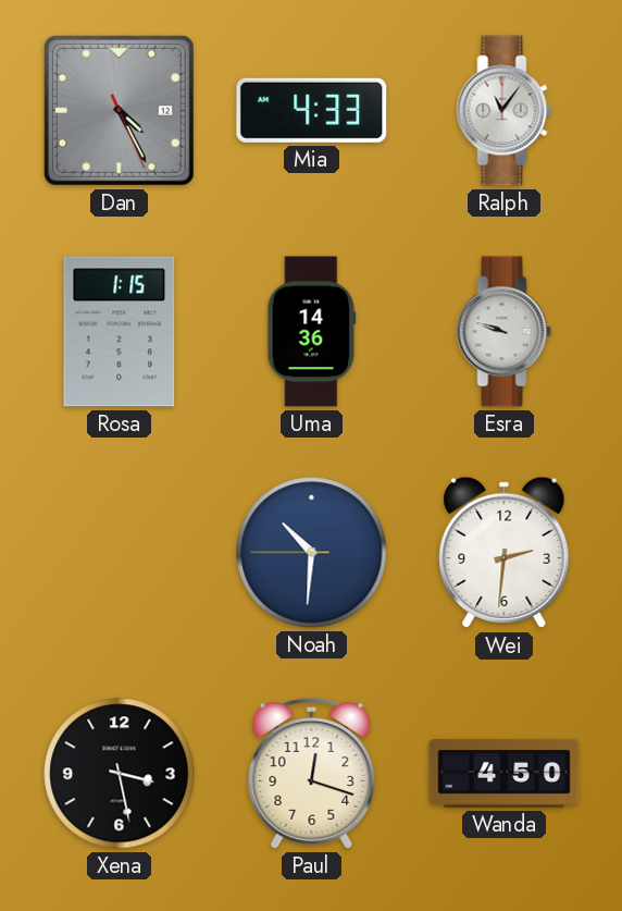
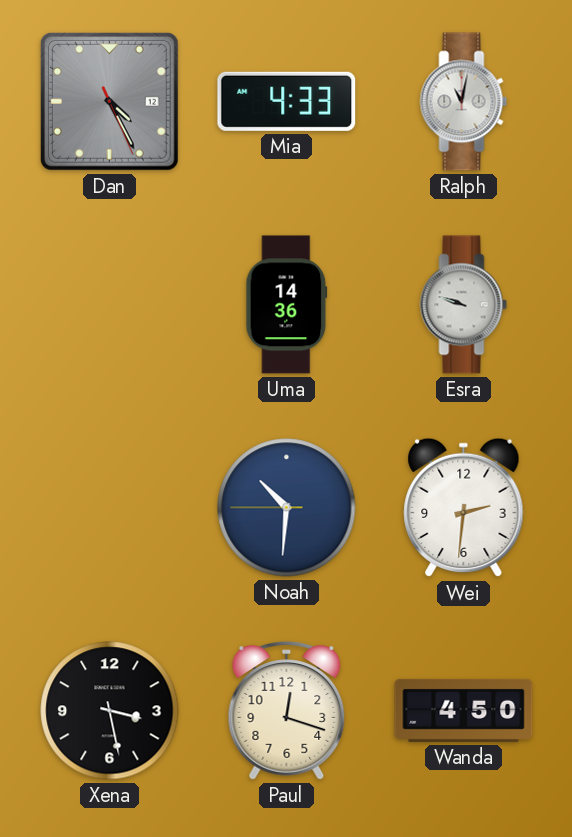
Ralph: 11:06 -> 11:02
Rosa: 1:15 -> none
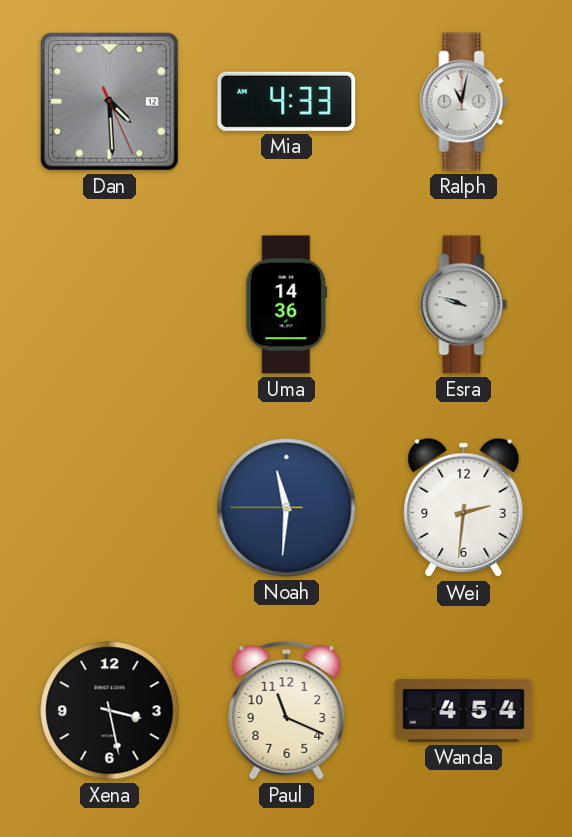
Dan: 4:25 -> 4:29
Noah: 10:30 -> 11:30
Paul: 12:18 -> 11:19
Wanda: 4:50 -> 4:54
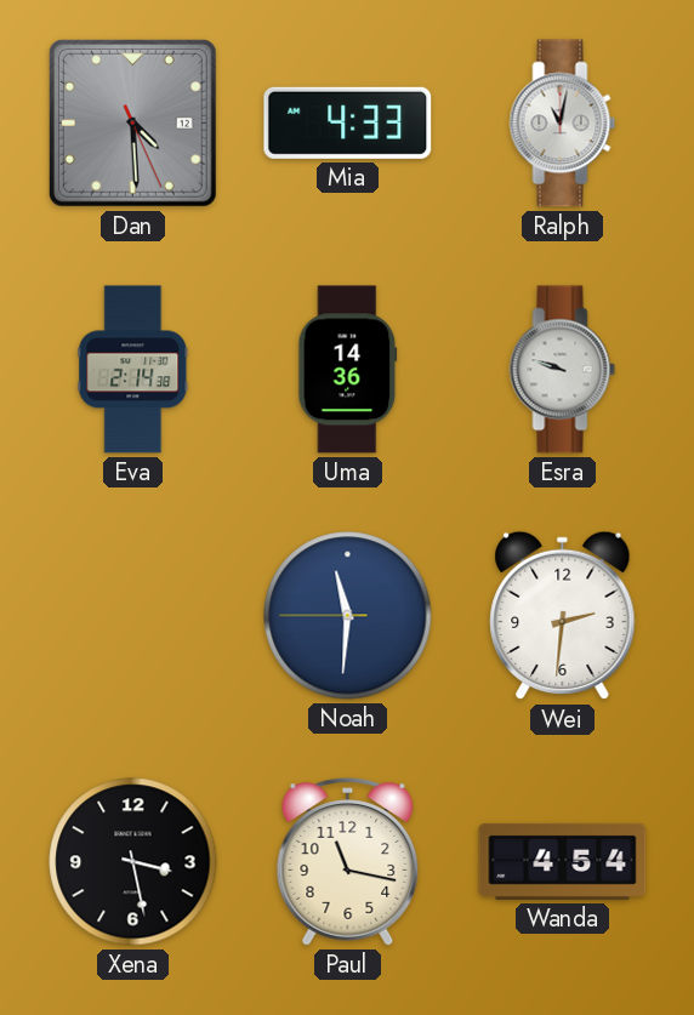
Eva: none -> 2:14
Paul: 11:19 -> 11:17
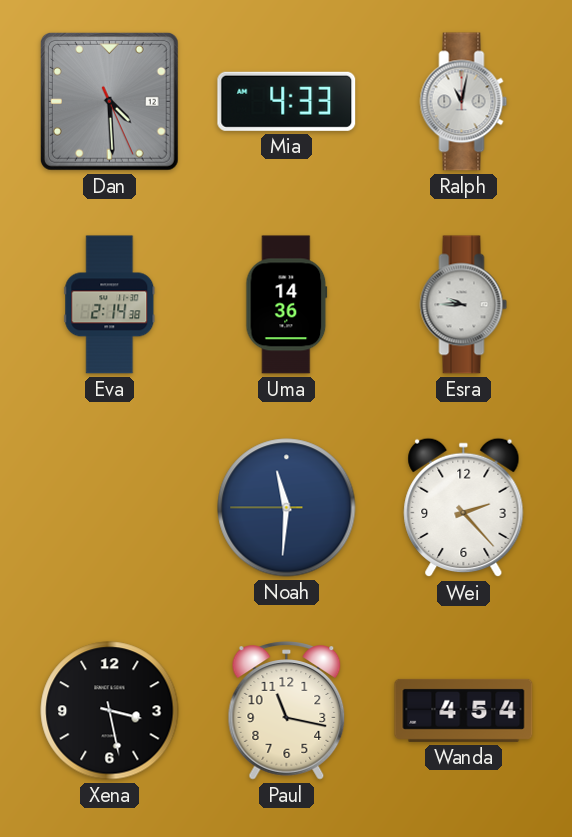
Esra: 9:48 -> 9:45
Wei: 2:31 -> 2:23
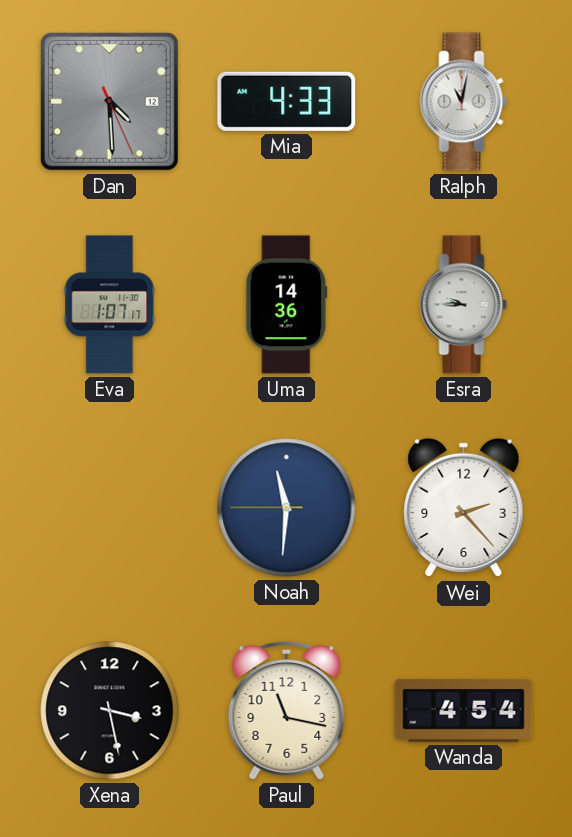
Eva: 2:14 -> 1:07
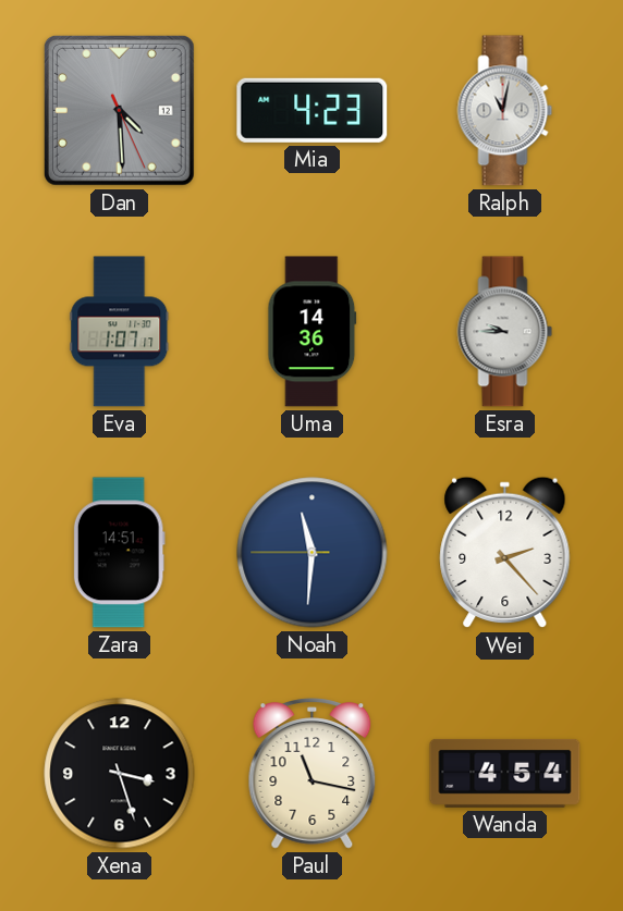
Mia: 4:33 -> 4:23
Zara: none -> 14:51
Xena: 3:28 -> 3:27
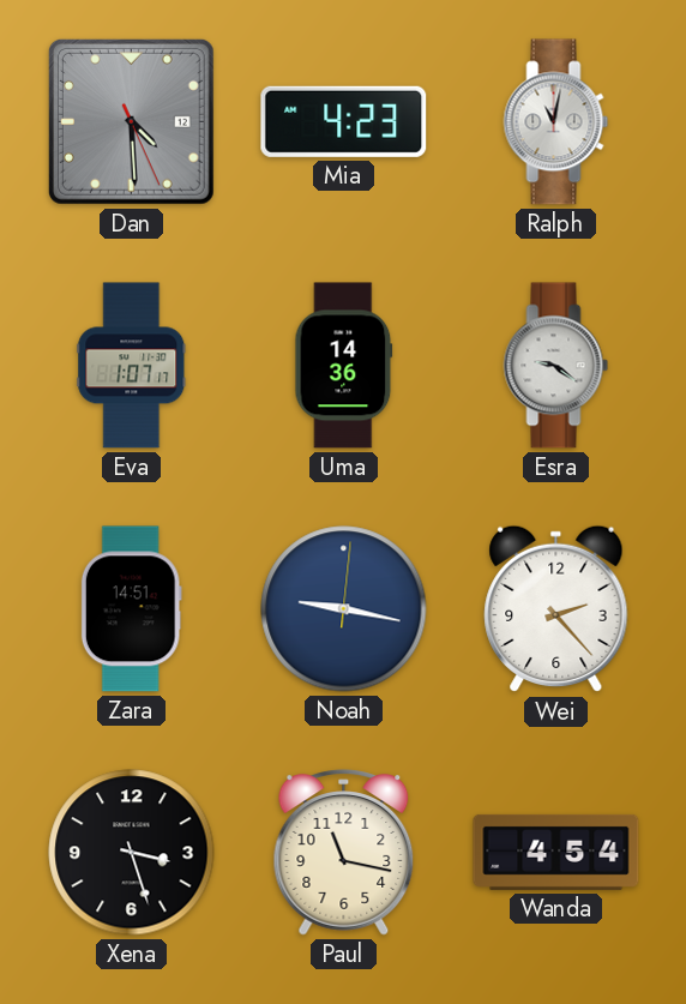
Esra: 9:45 -> 9:21
Noah: 11:30 -> 9:17
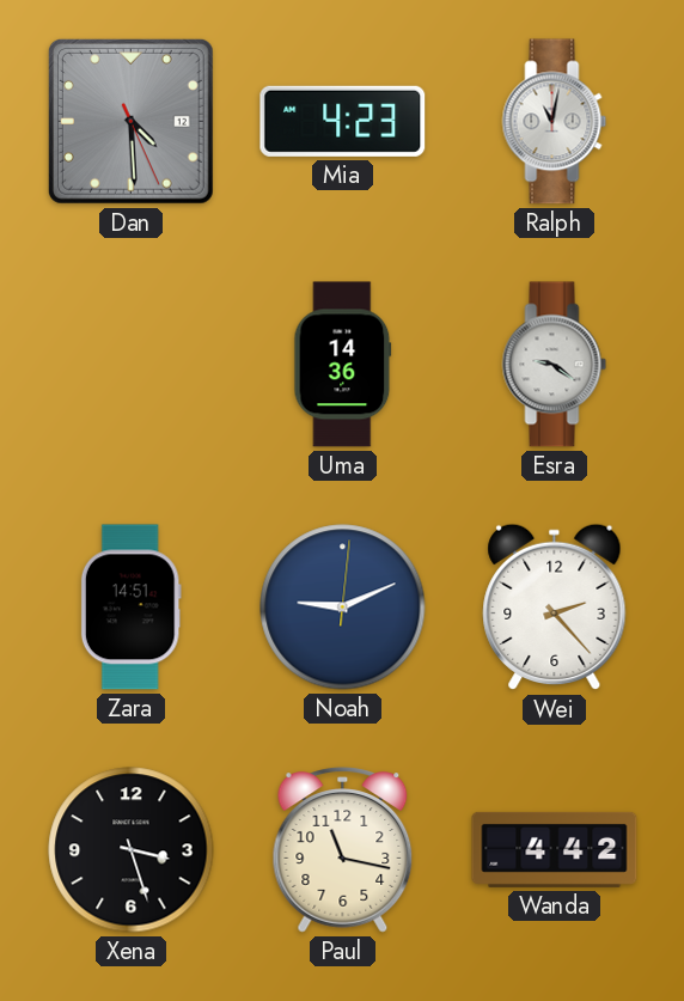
Eva: 1:07 -> none
Noah: 9:17 -> 9:11
Wanda: 4:54 -> 4:42
